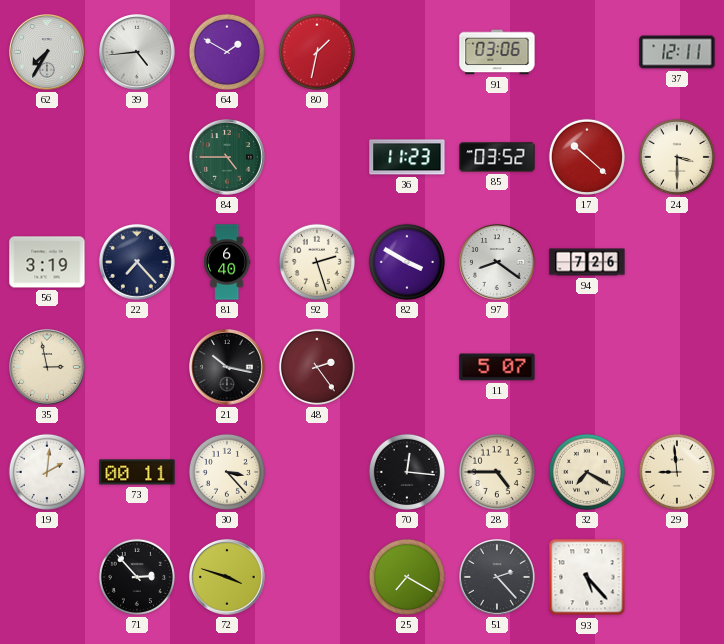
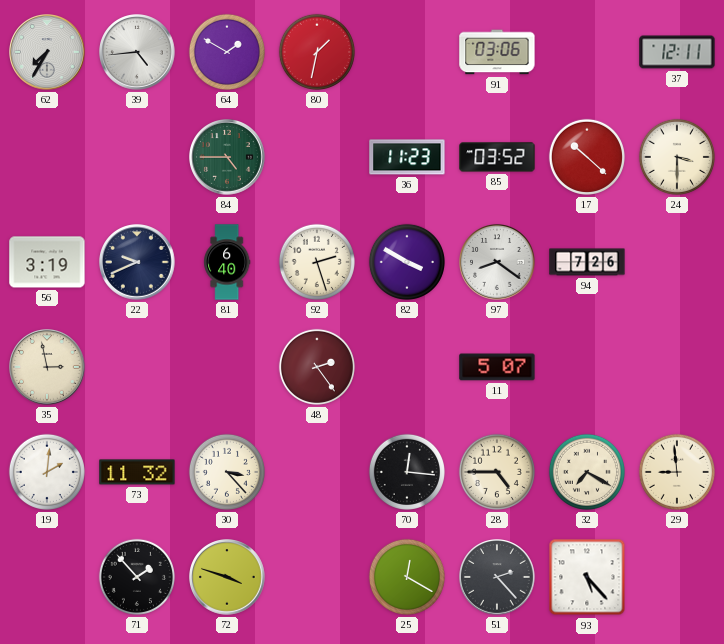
22: 7:23 -> 9:41
21: 10:17 -> none
73: 00:11 -> 11:32
71: 2:53 -> 1:53
25: 7:20 -> 12:20
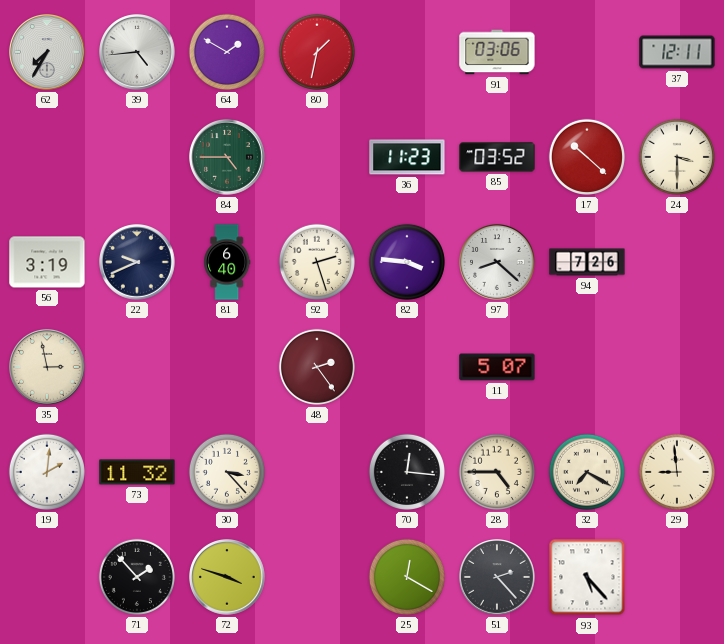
82: 3:50 -> 3:46
97: 8:21 -> 8:22
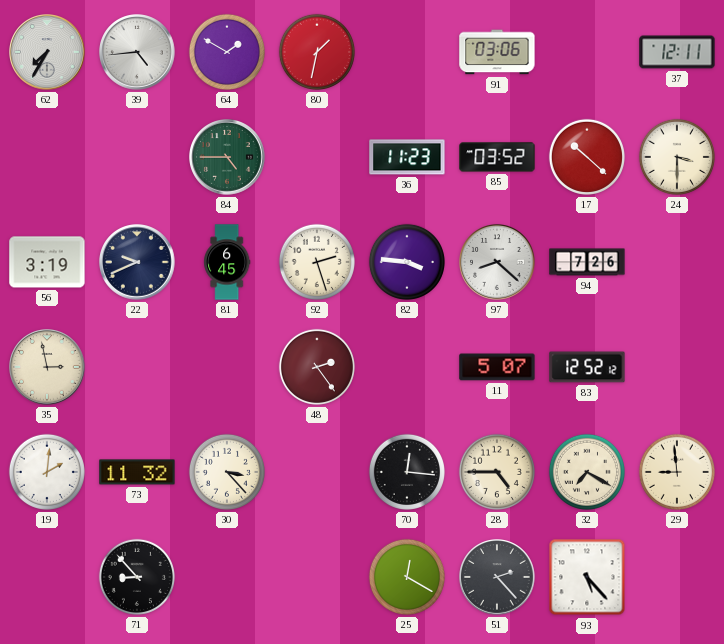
81: 6:40 -> 6:45
83: none -> 12:52
71: 1:53 -> 8:53
72: 3:48 -> none
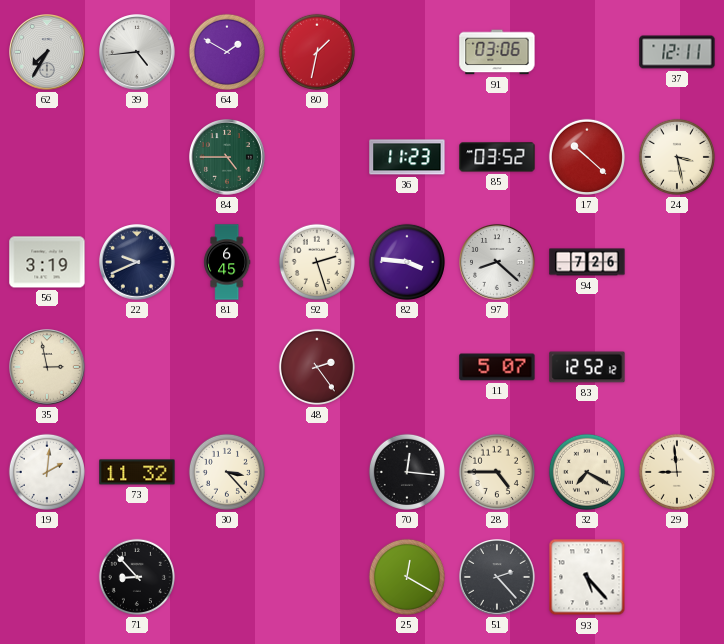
24: 3:30 -> 3:28
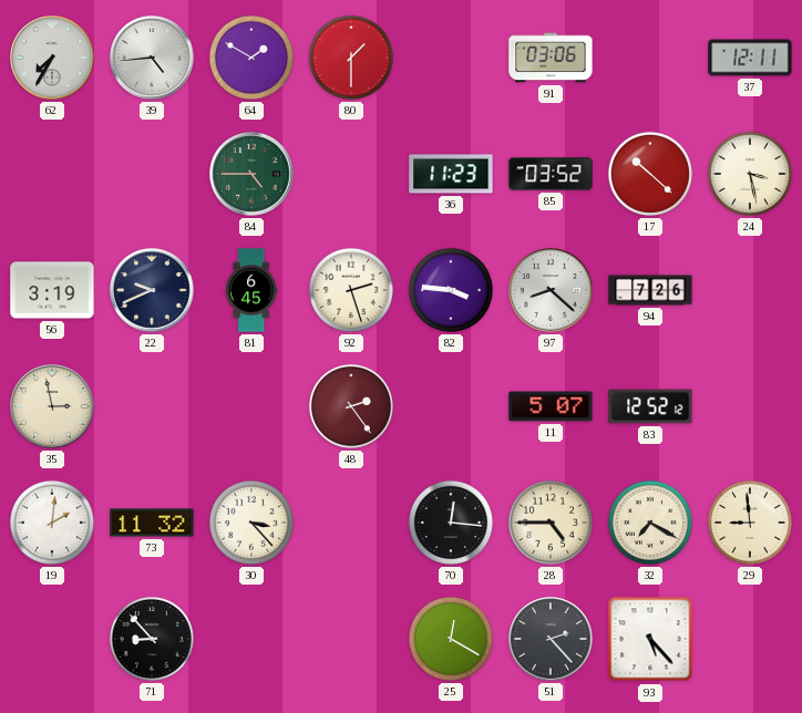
80: 1:32 -> 1:30
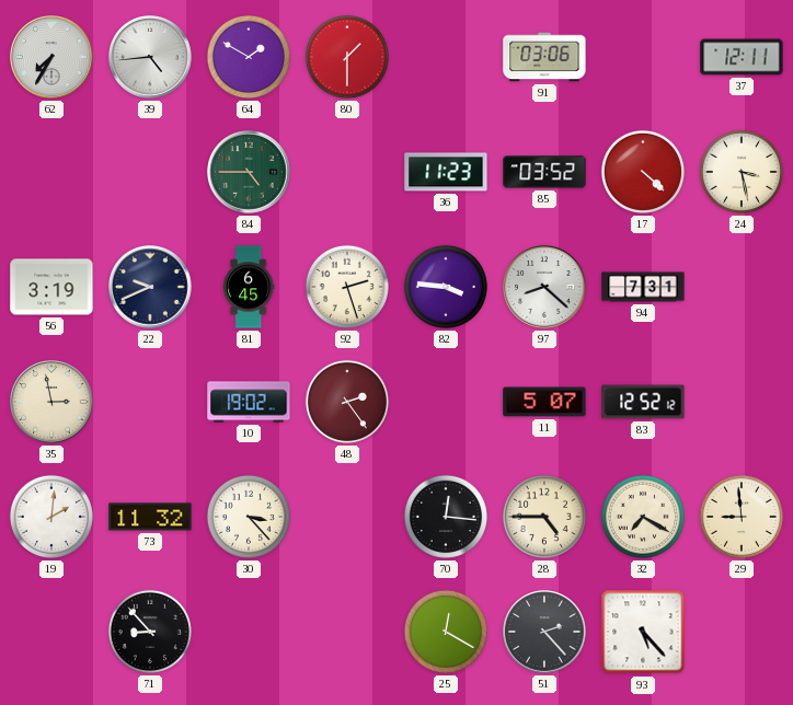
17: 10:22 -> 4:22
94: 7:26 -> 7:31
10: none -> 19:02
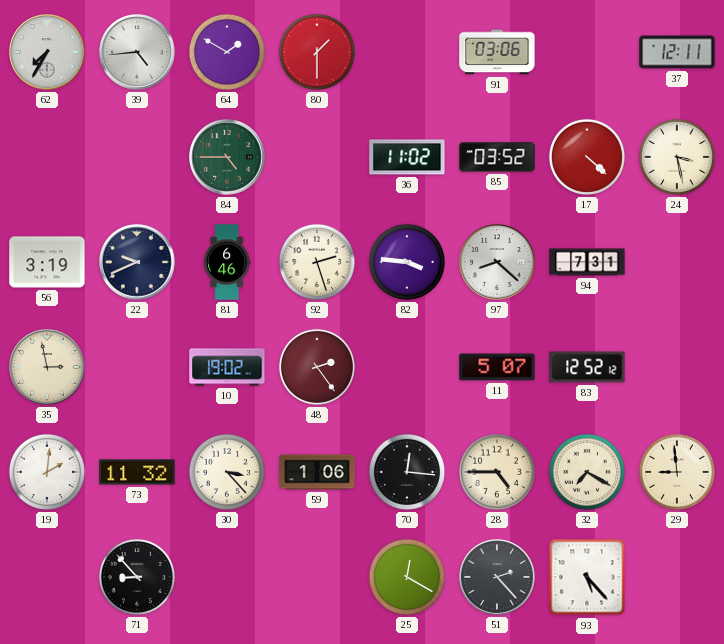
36: 11:23 -> 11:02
81: 6:45 -> 6:46
59: none -> 1:06
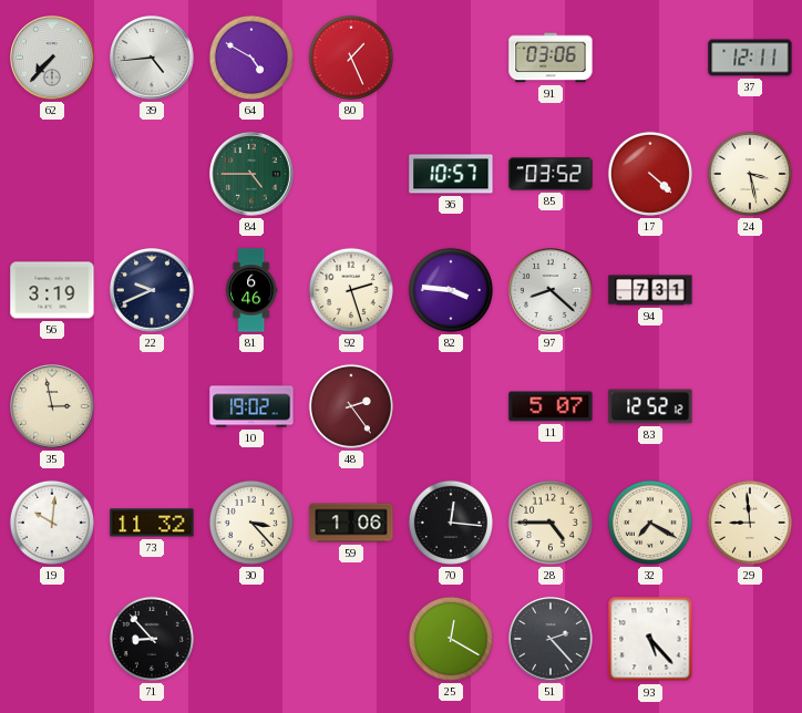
62: 7:35 -> 7:37
64: 1:50 -> 4:50
80: 1:30 -> 1:26
36: 11:02 -> 10:57
19: 2:01 -> 10:01
